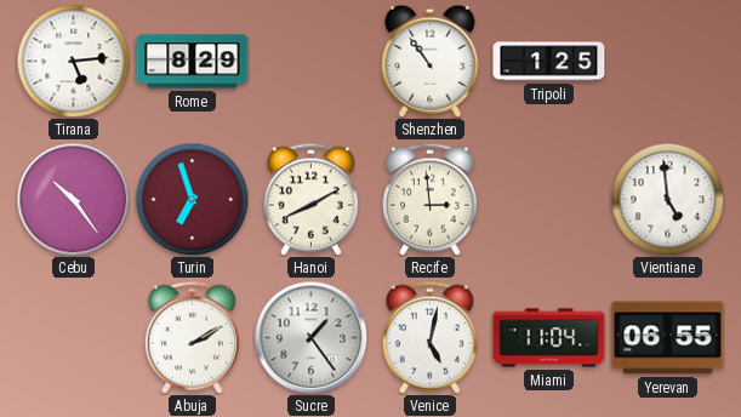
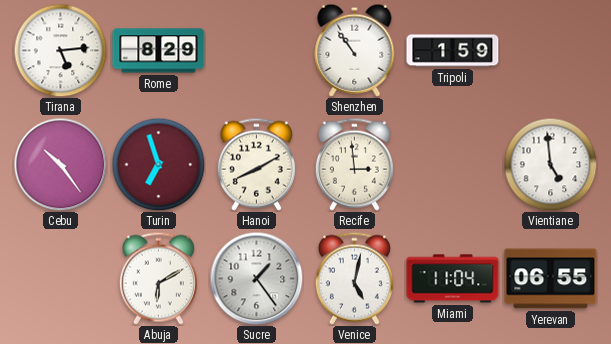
Tripoli: 1:25 -> 1:59
Abuja: 2:10 -> 6:10
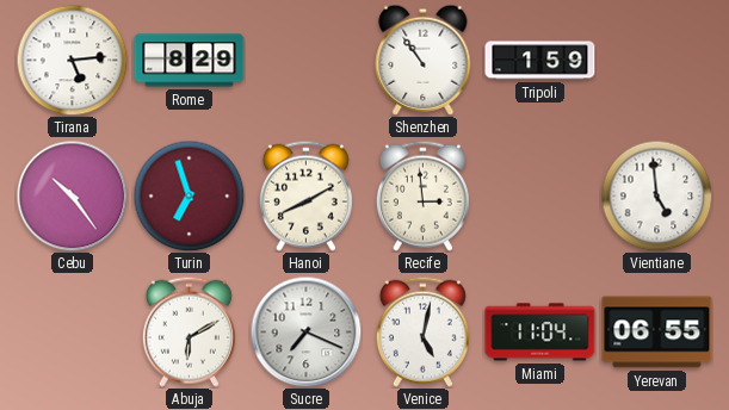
Sucre: 1:24 -> 7:19
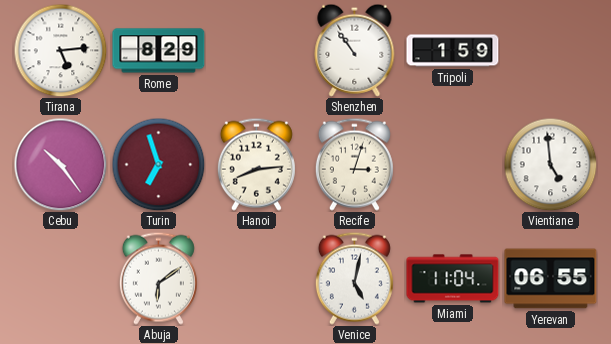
Hanoi: 8:10 -> 8:14
Recife: 2:59 -> 3:03
Abuja: 6:10 -> 6:09
Sucre: 7:19 -> none
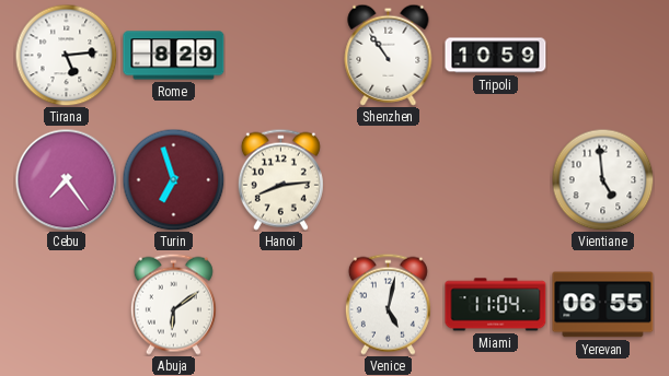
Tripoli: 1:59 -> 10:59
Cebu: 10:24 -> 7:24
Recife: 3:03 -> none
